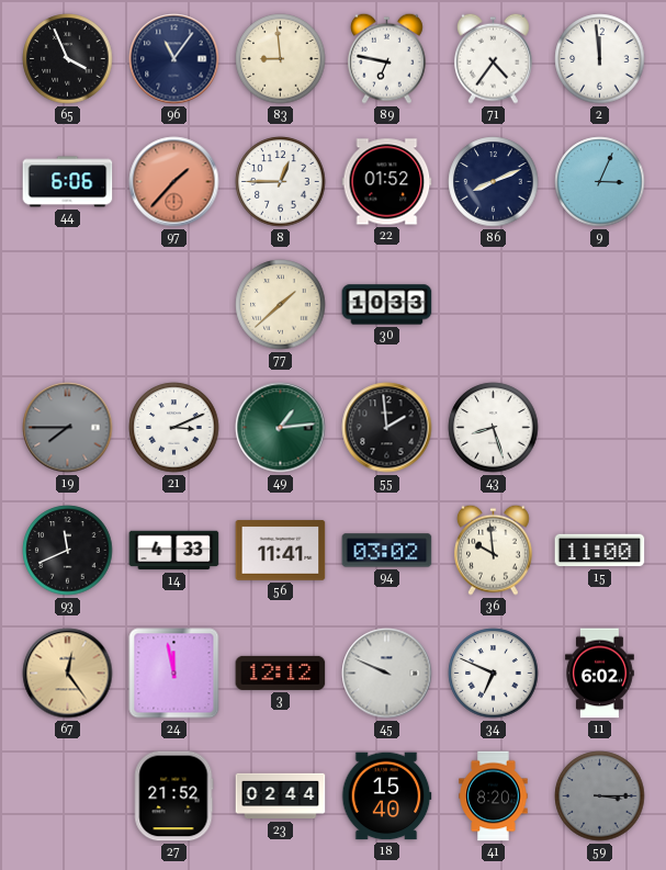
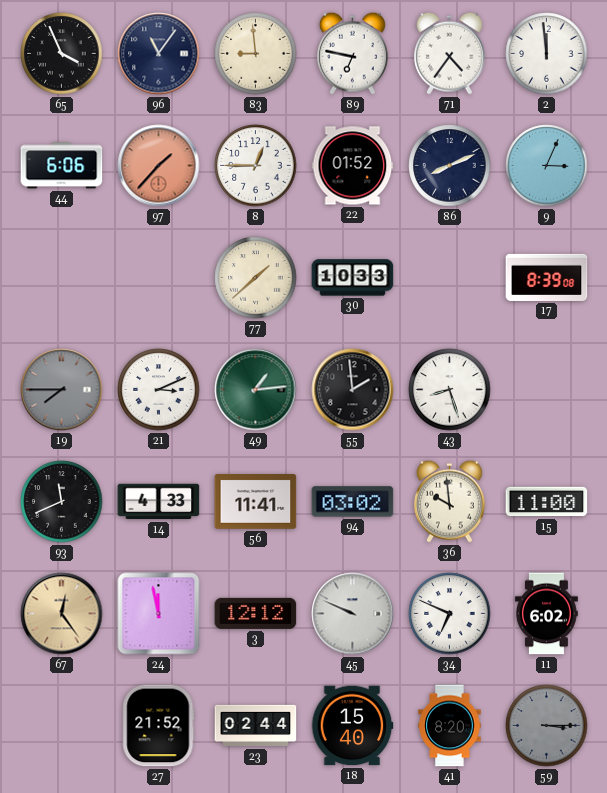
17: none -> 8:39
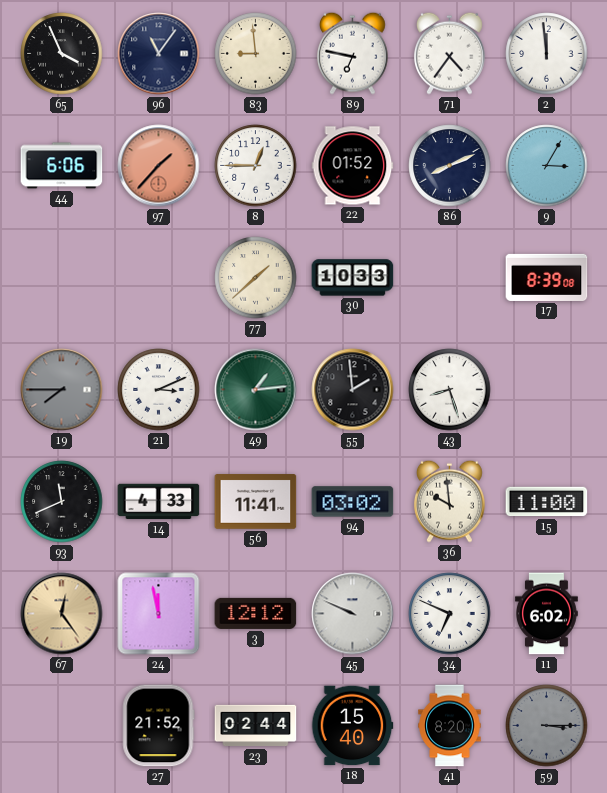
9: 3:04 -> 3:05
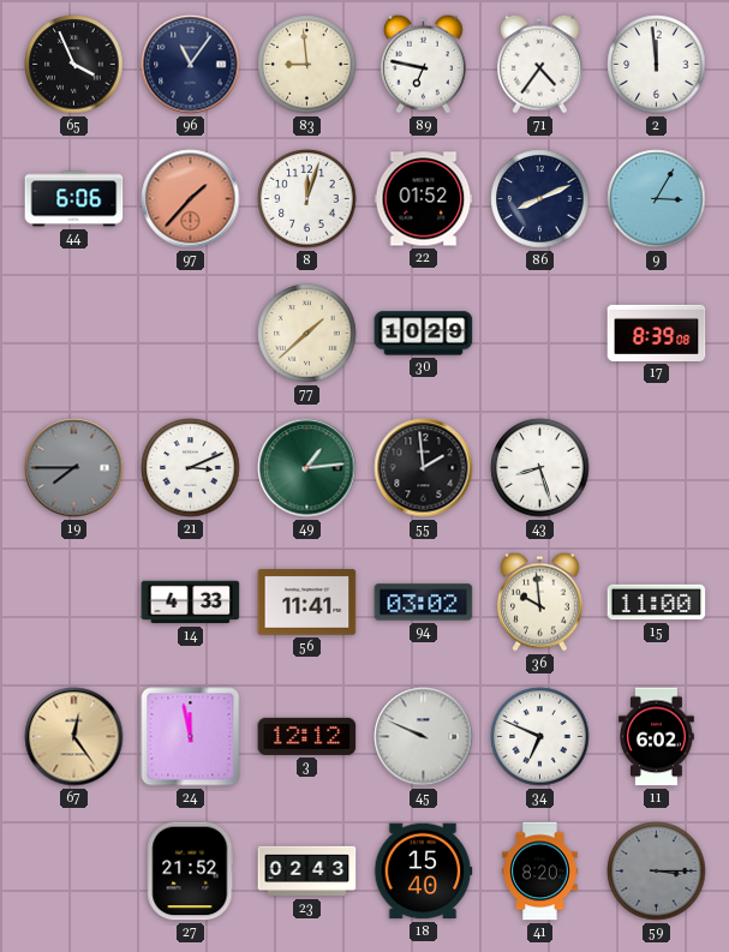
8: 12:45 -> 12:03
30: 10:33 -> 10:29
93: 11:41 -> none
23: 02:44 -> 02:43
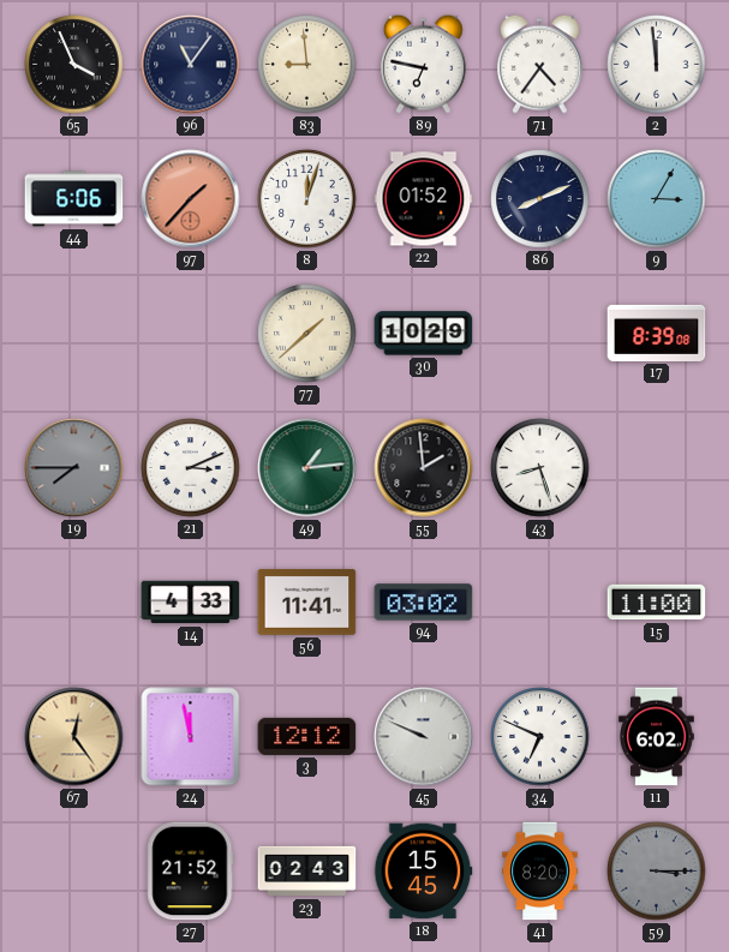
36: 9:59 -> none
18: 15:40 -> 15:45
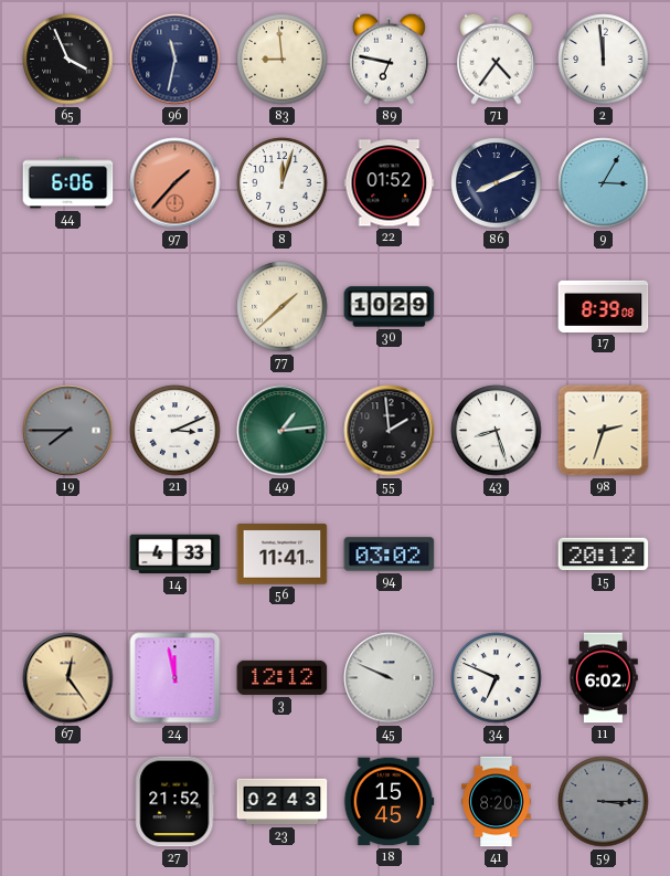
96: 11:06 -> 11:32
98: none -> 2:33
15: 11:00 -> 20:12
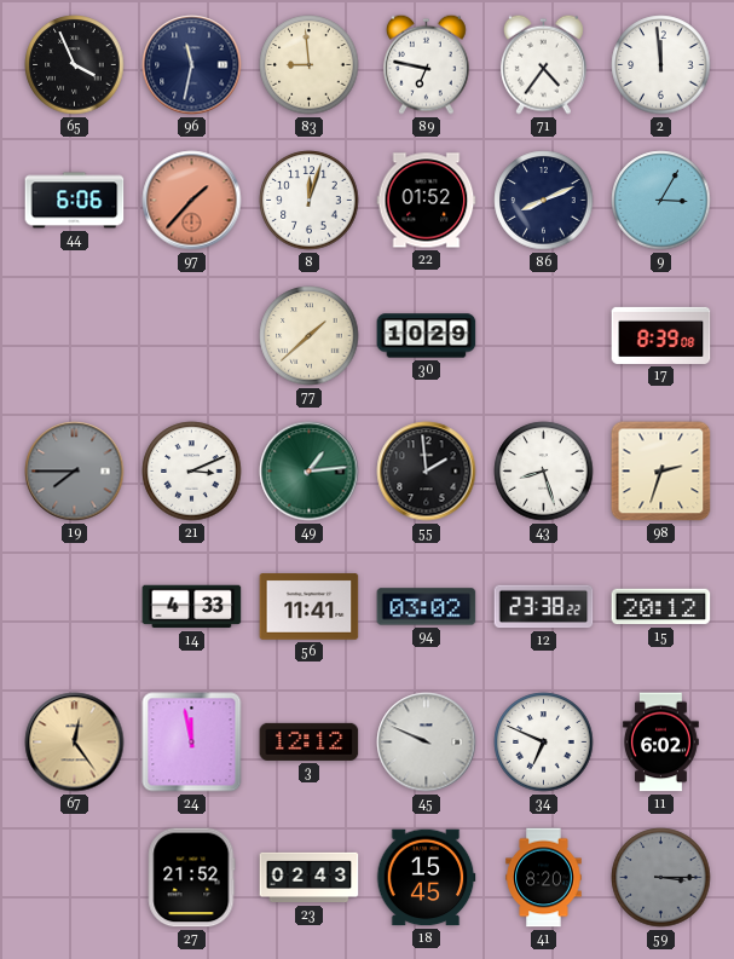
12: none -> 23:38
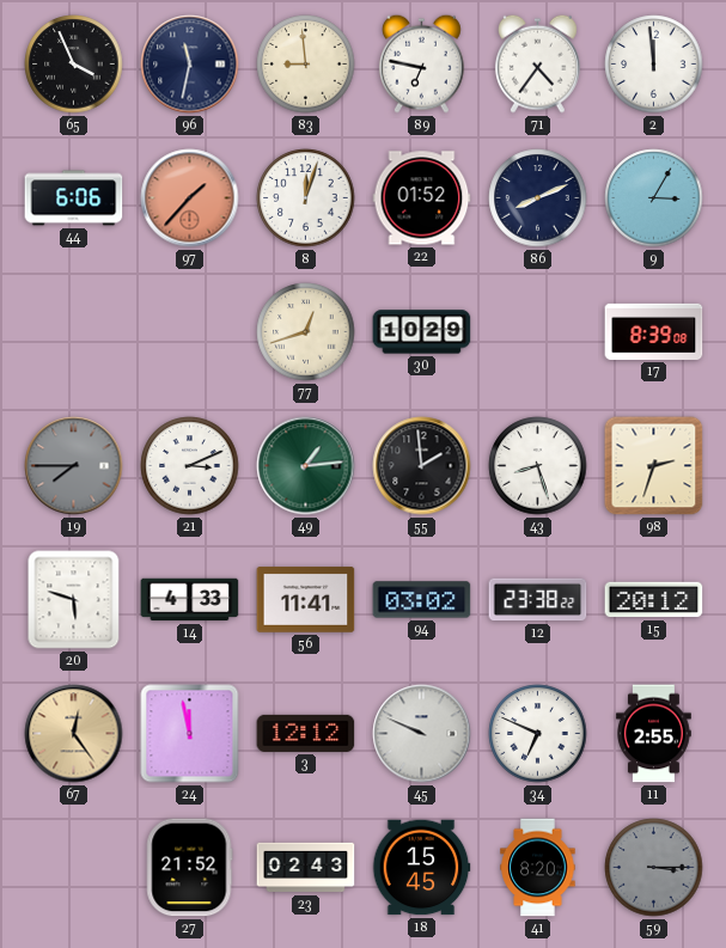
77: 1:38 -> 12:42
20: none -> 5:48
11: 6:02 -> 2:55
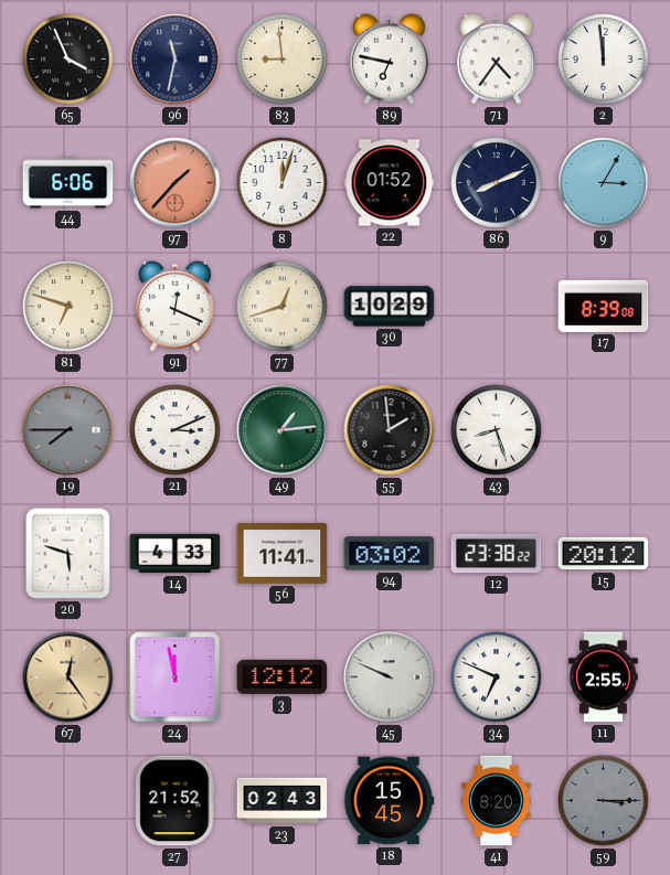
81: none -> 6:48
91: none -> 12:19
98: 2:33 -> none
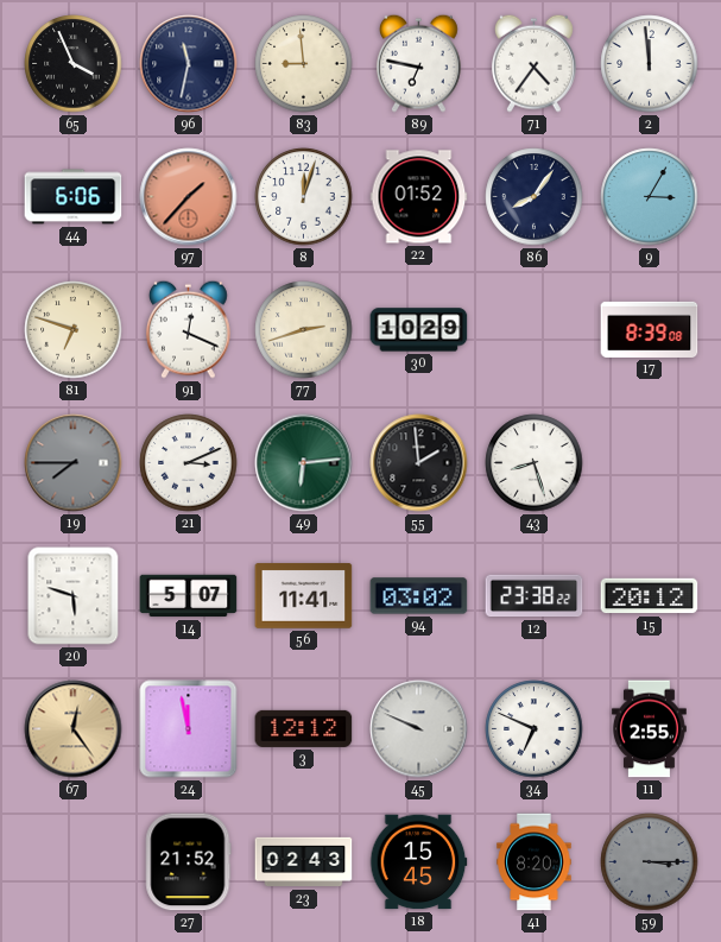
86: 8:11 -> 8:06
77: 12:42 -> 2:42
49: 1:14 -> 6:14
14: 4:33 -> 5:07
